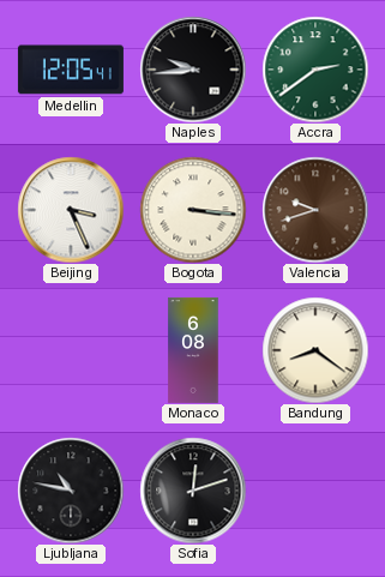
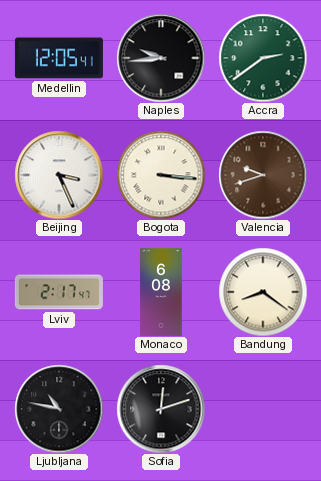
Lviv: none -> 2:17
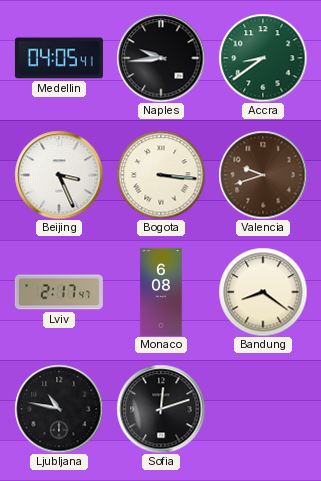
Medellin: 12:05 -> 04:05
Accra: 2:39 -> 8:39
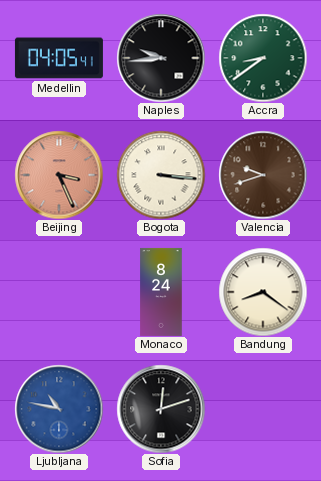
Beijing dial: white -> salmon
Lviv: 2:17 -> none
Monaco: 6:08 -> 8:24
Ljubljana dial: black -> blue
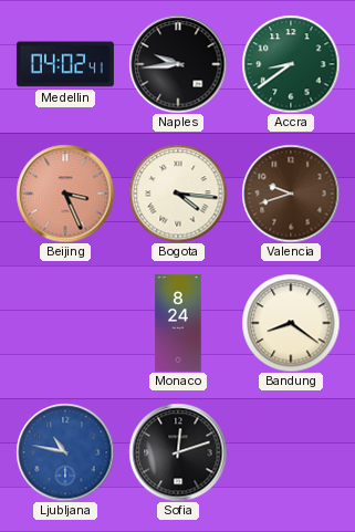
Medellin: 04:05 -> 04:02
Bogota: 3:16 -> 4:16
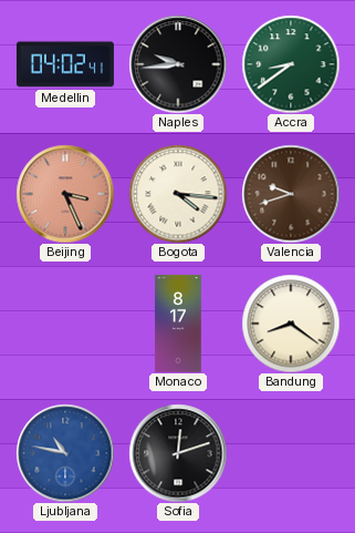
Monaco: 8:24 -> 8:17
